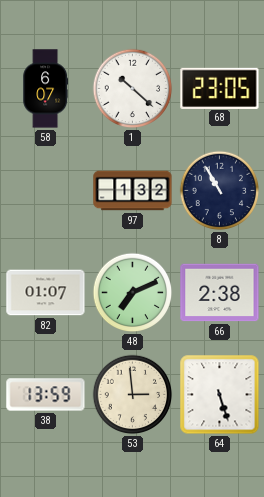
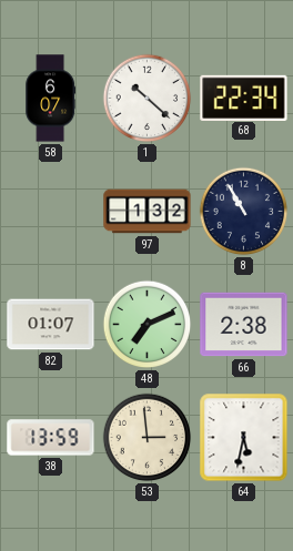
68: 23:05 -> 22:34
64: 5:27 -> 5:32
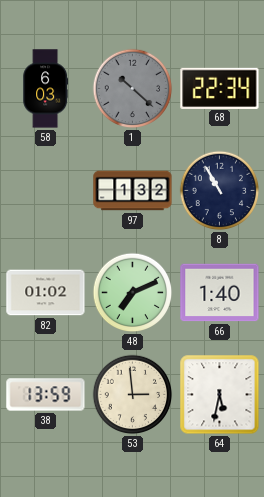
58: 6:07 -> 6:03
1 dial: white -> grey
82: 01:07 -> 01:02
66: 2:38 -> 1:40
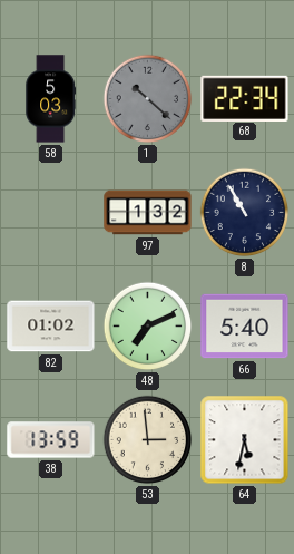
58: 6:03 -> 5:03
66: 1:40 -> 5:40
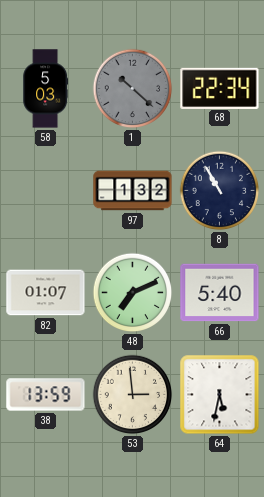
82: 01:02 -> 01:07
